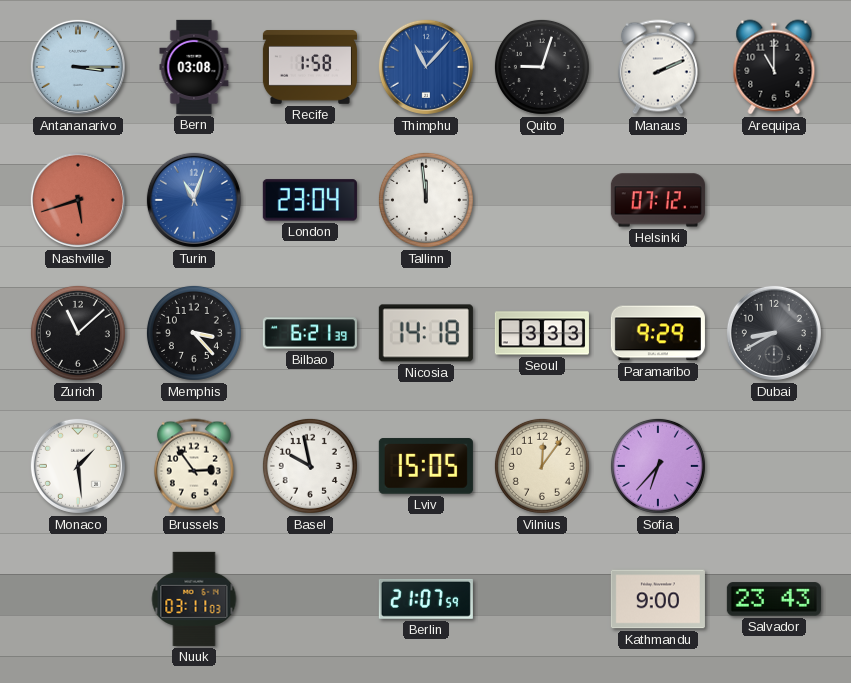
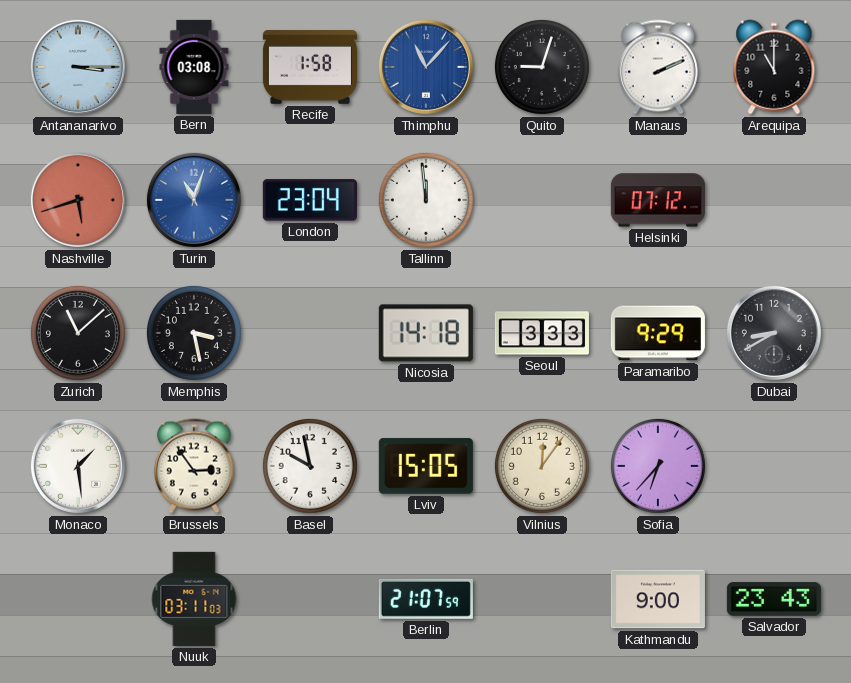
Memphis: 3:23 -> 3:28
Bilbao: 6:21 -> none
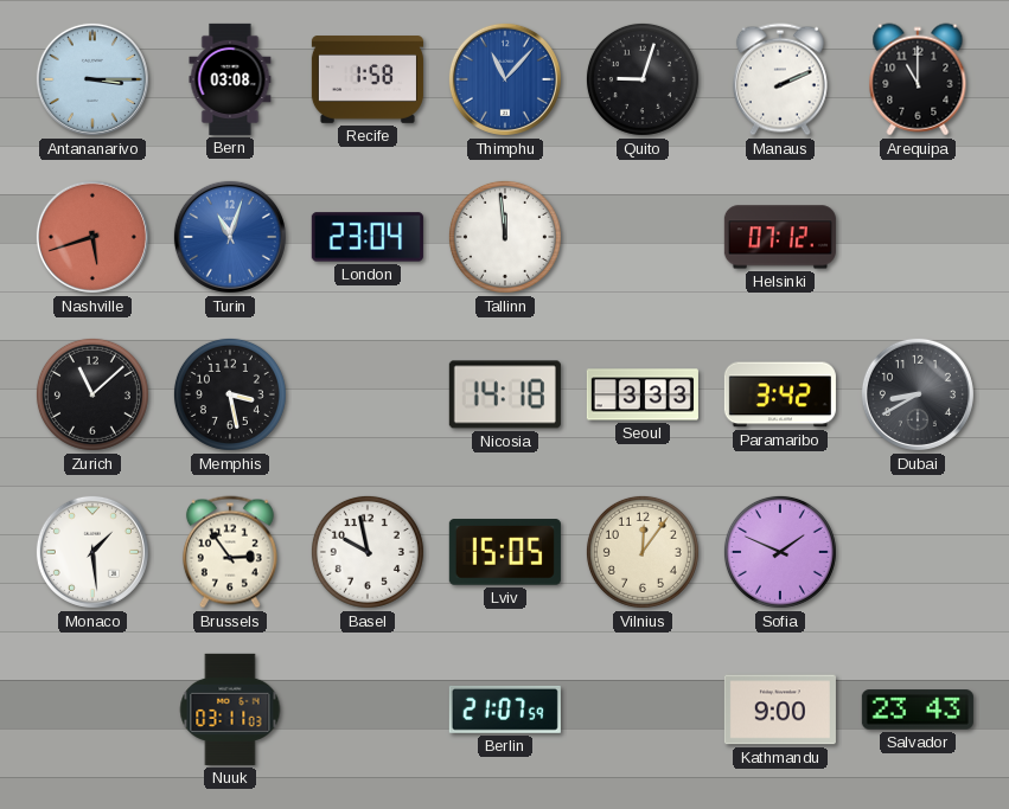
Paramaribo: 9:29 -> 3:42
Sofia: 6:37 -> 1:49
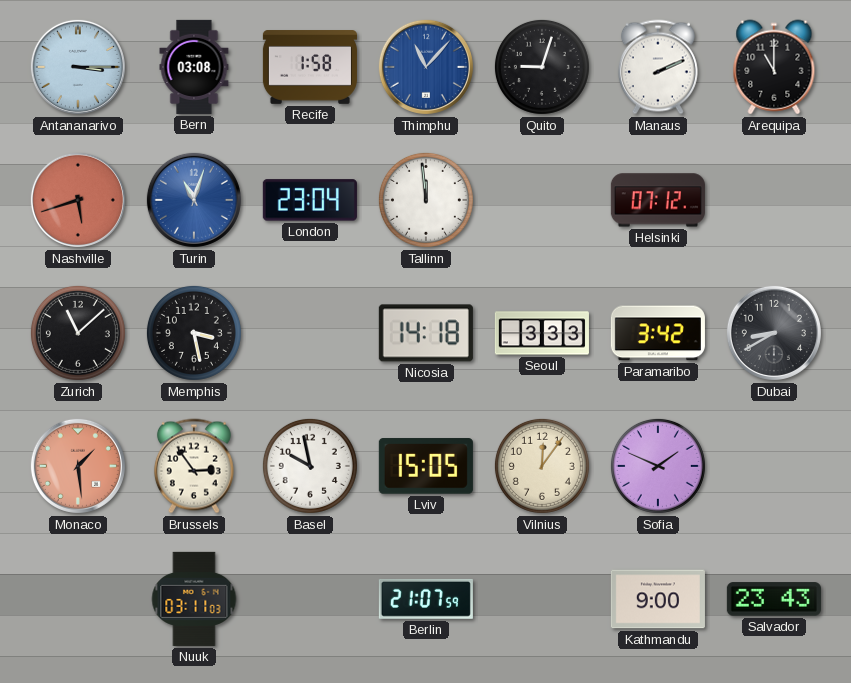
Monaco dial: white -> salmon
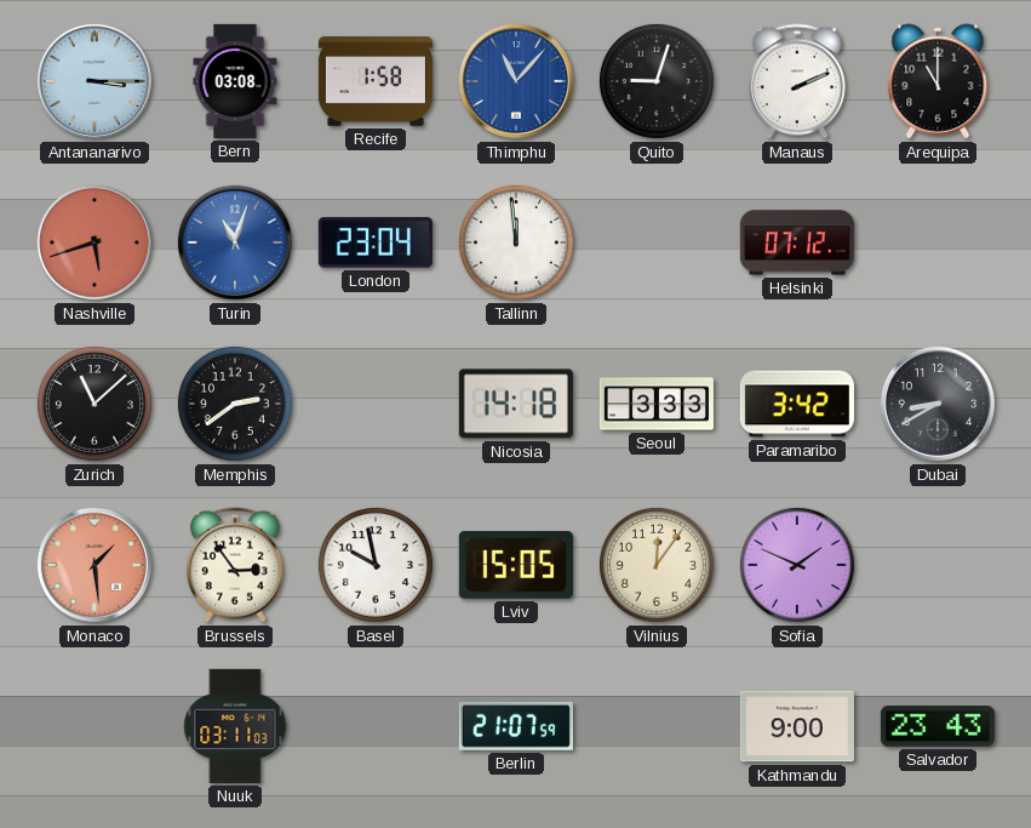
Memphis: 3:28 -> 2:39
